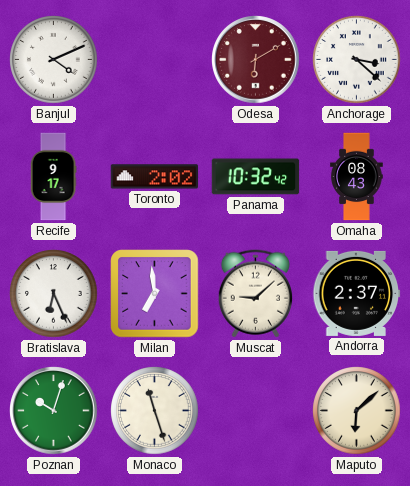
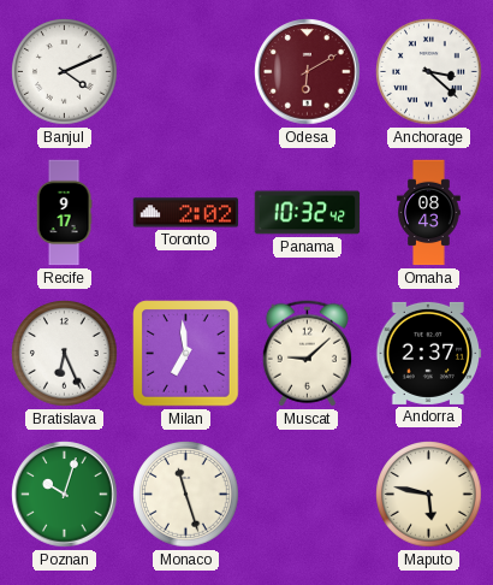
Maputo: 6:08 -> 5:47
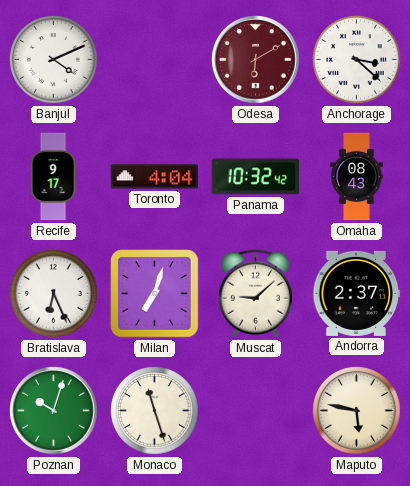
Toronto: 2:02 -> 4:04
Milan: 6:59 -> 7:03
